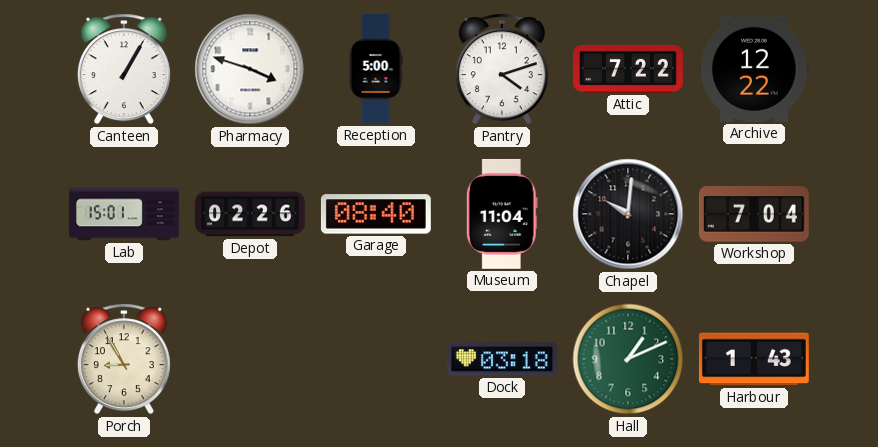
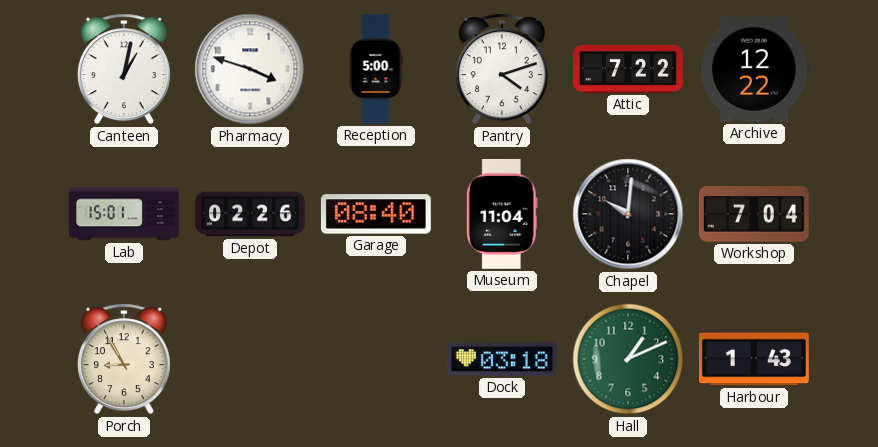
Canteen: 1:05 -> 1:02
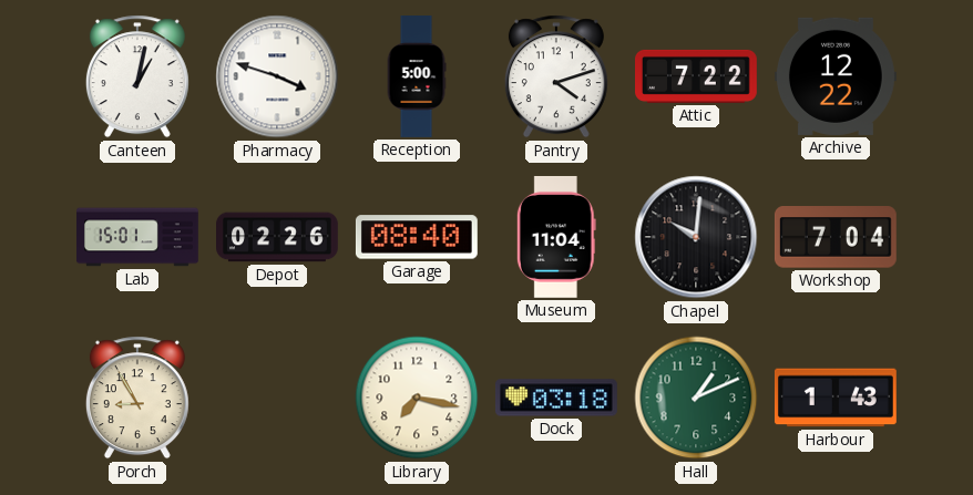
Library: none -> 7:17
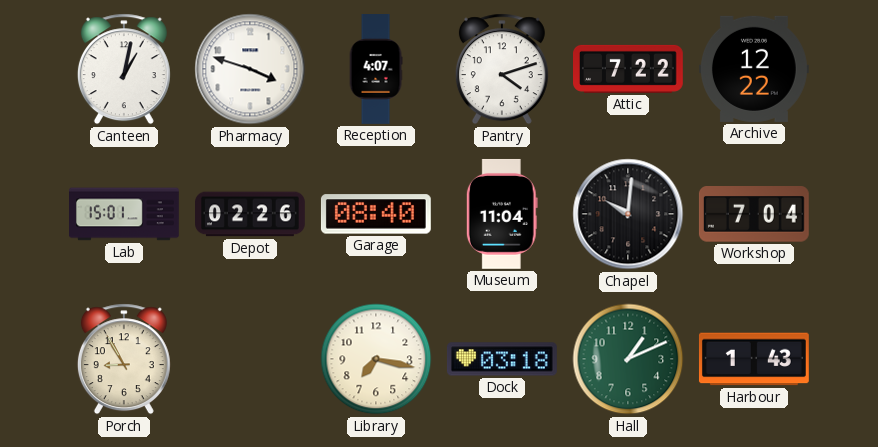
Reception: 5:00 -> 4:07
